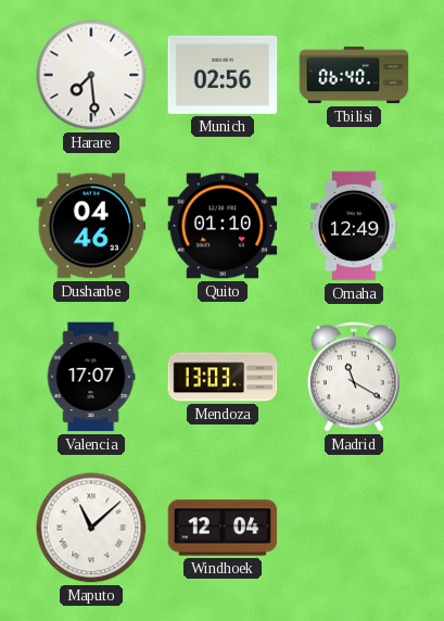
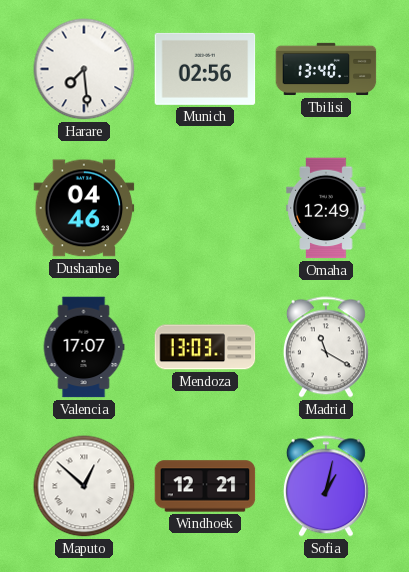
Tbilisi: 06:40 -> 13:40
Quito: 01:10 -> none
Maputo: 11:08 -> 12:52
Windhoek: 12:04 -> 12:21
Sofia: none -> 1:02
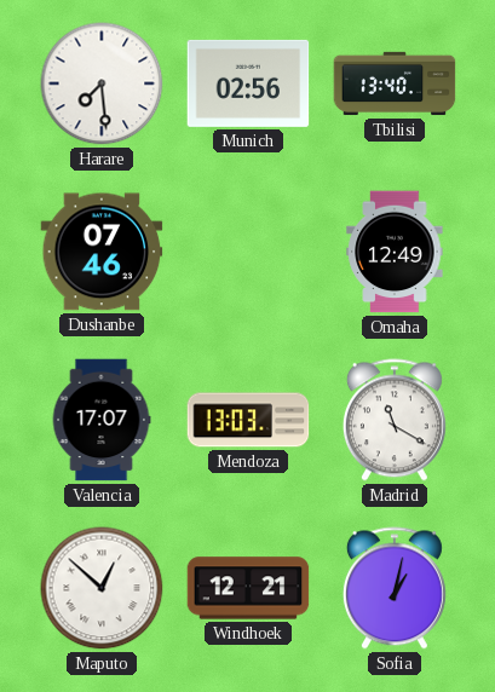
Dushanbe: 04:46 -> 07:46
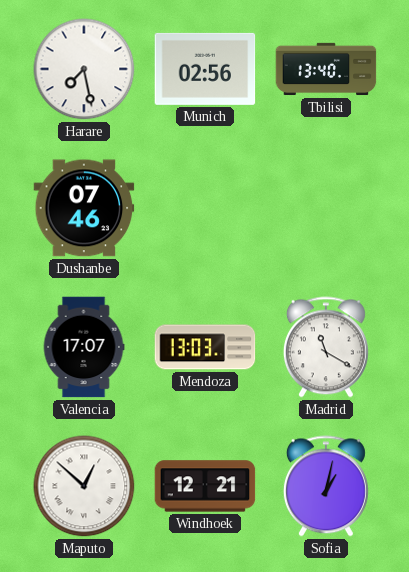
Harare: 7:29 -> 7:28
Omaha: 12:49 -> none
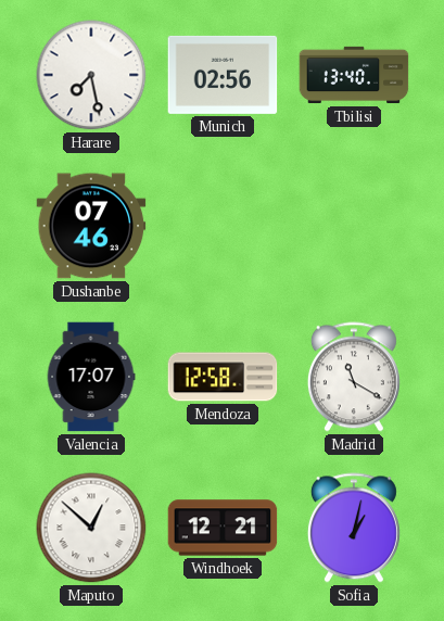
Mendoza: 13:03 -> 12:58
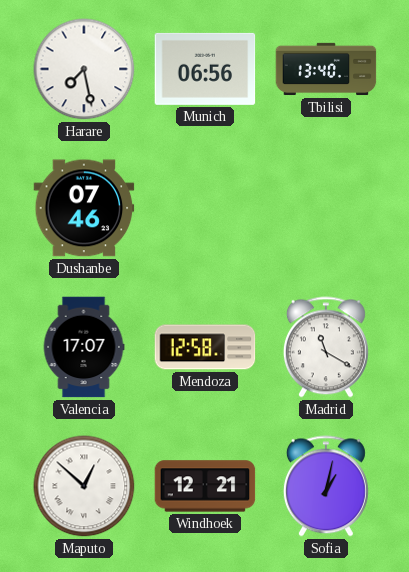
Munich: 02:56 -> 06:56
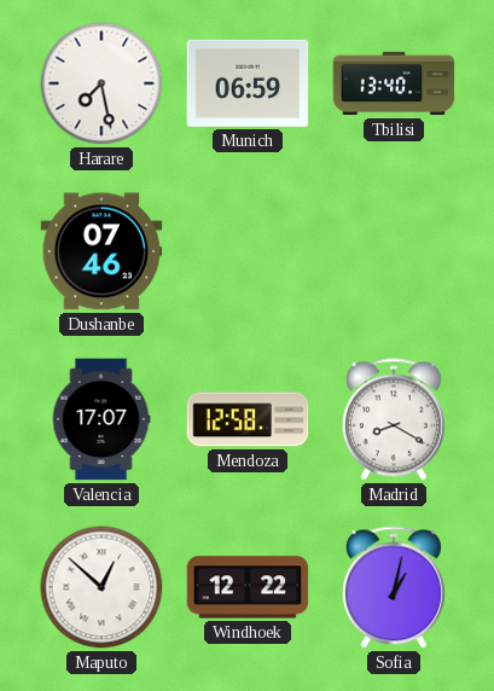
Munich: 06:56 -> 06:59
Madrid: 11:20 -> 8:20
Windhoek: 12:21 -> 12:22
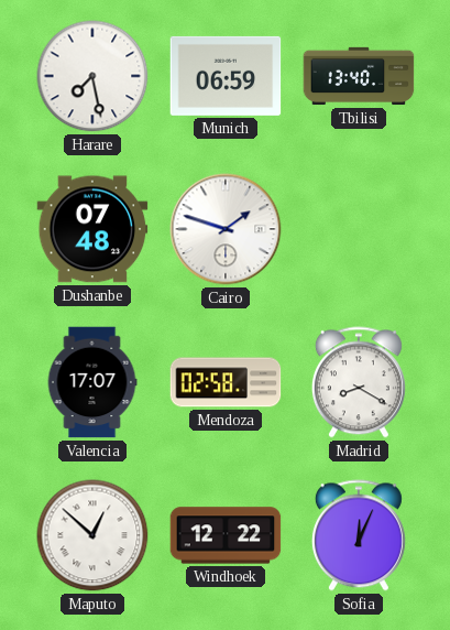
Dushanbe: 07:46 -> 07:48
Cairo: none -> 1:48
Mendoza: 12:58 -> 02:58
Sofia: 1:02 -> 12:04
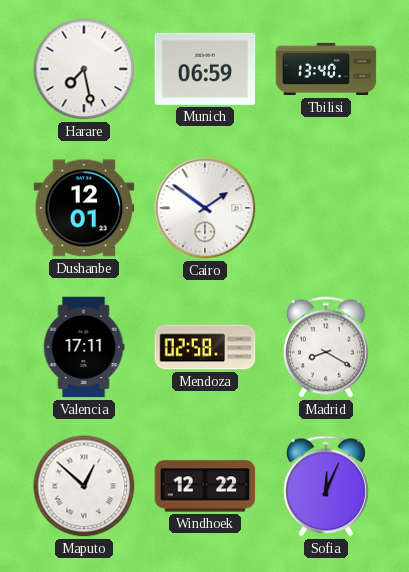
Dushanbe: 07:48 -> 12:01
Cairo: 1:48 -> 1:51
Valencia: 17:07 -> 17:11
